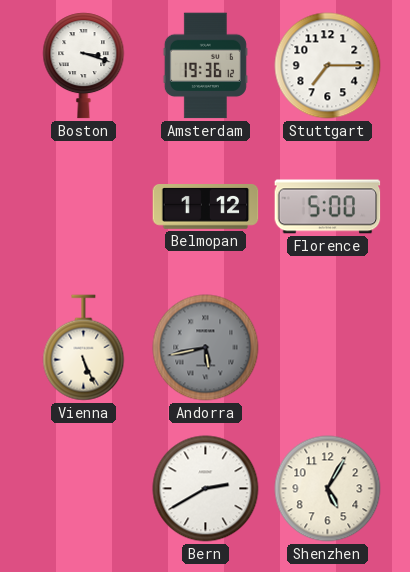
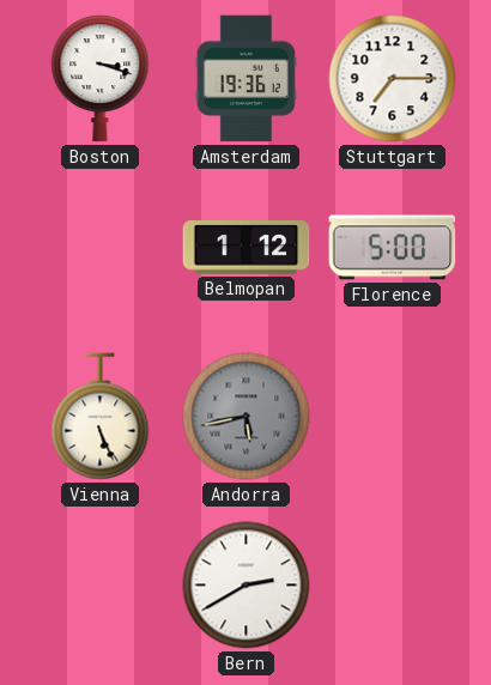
Shenzhen: 5:05 -> none
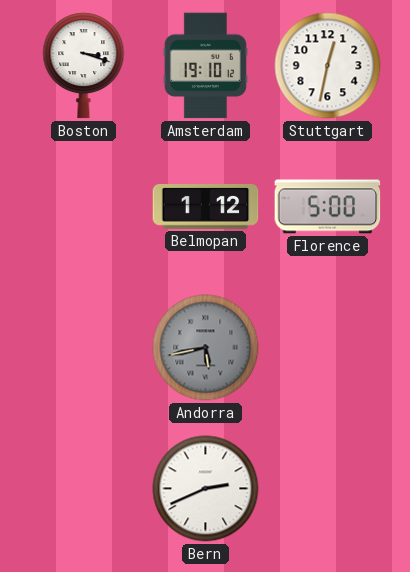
Amsterdam: 19:36 -> 19:10
Stuttgart: 7:15 -> 12:32
Vienna: 5:26 -> none
Bern: 2:40 -> 2:41
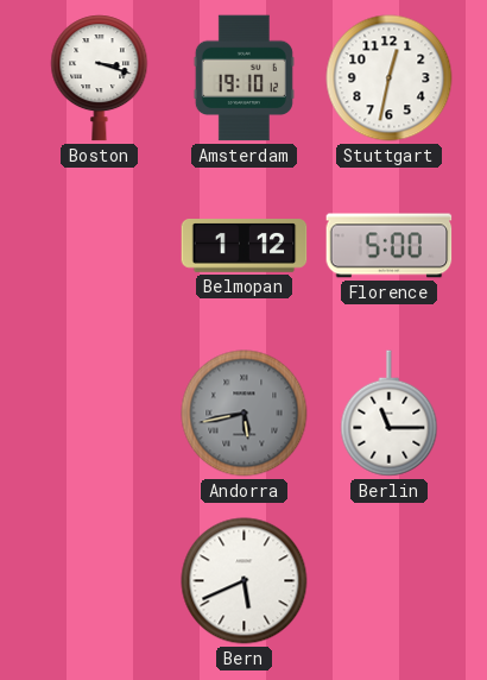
Berlin: none -> 11:15
Bern: 2:41 -> 5:41
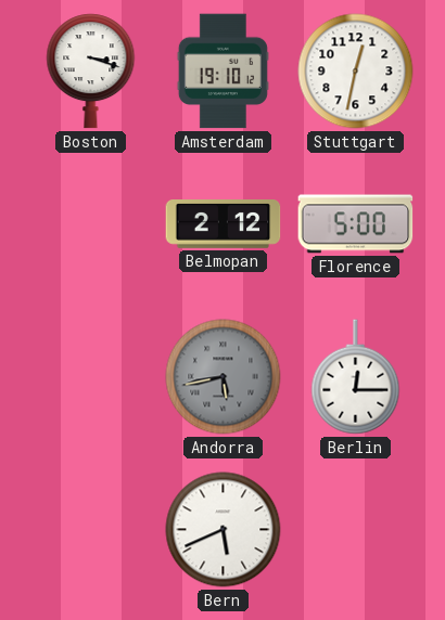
Belmopan: 1:12 -> 2:12
Berlin: 11:15 -> 12:15
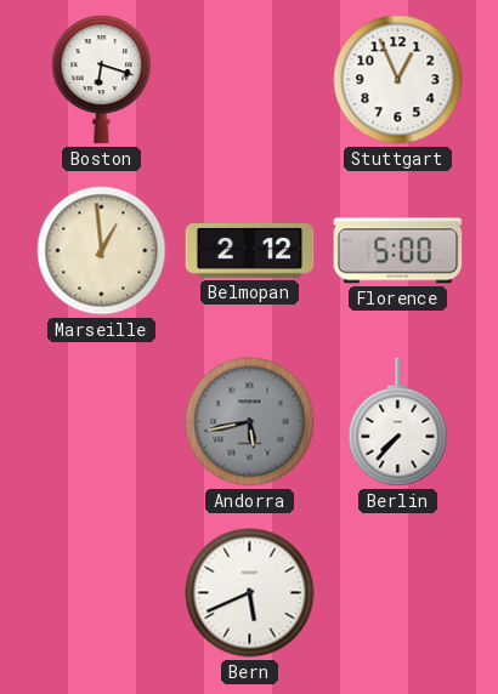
Boston: 3:18 -> 6:18
Amsterdam: 19:10 -> none
Stuttgart: 12:32 -> 12:56
Marseille: none -> 12:59
Berlin: 12:15 -> 7:37
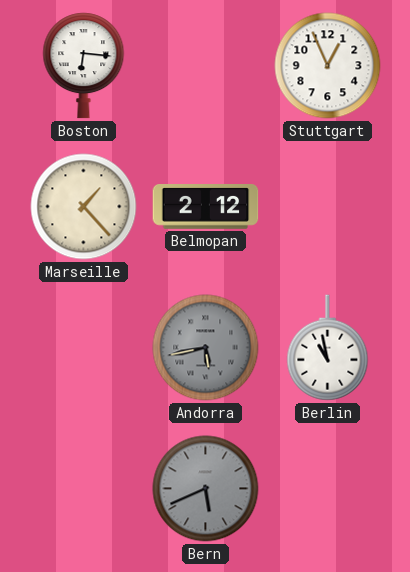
Boston: 6:18 -> 6:16
Marseille: 12:59 -> 1:23
Florence: 5:00 -> none
Berlin: 7:37 -> 10:58
Bern dial: white -> grey
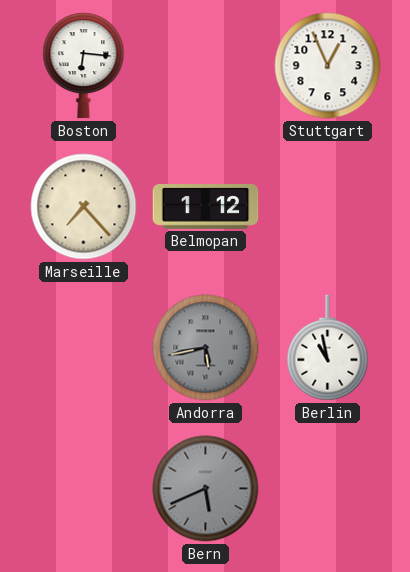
Marseille: 1:23 -> 7:23
Belmopan: 2:12 -> 1:12
